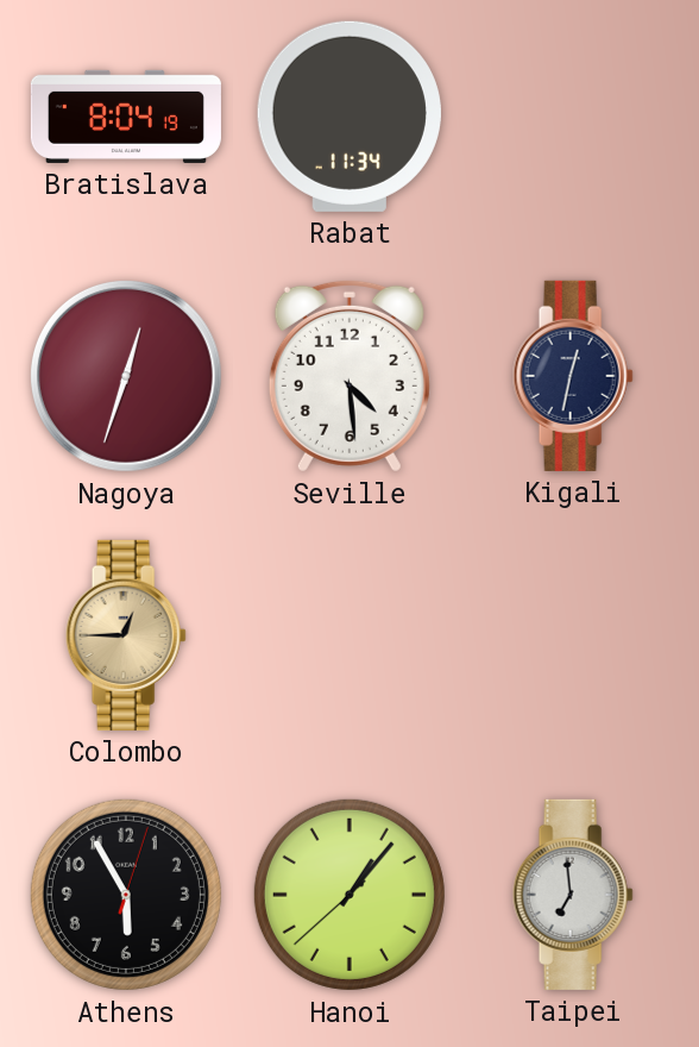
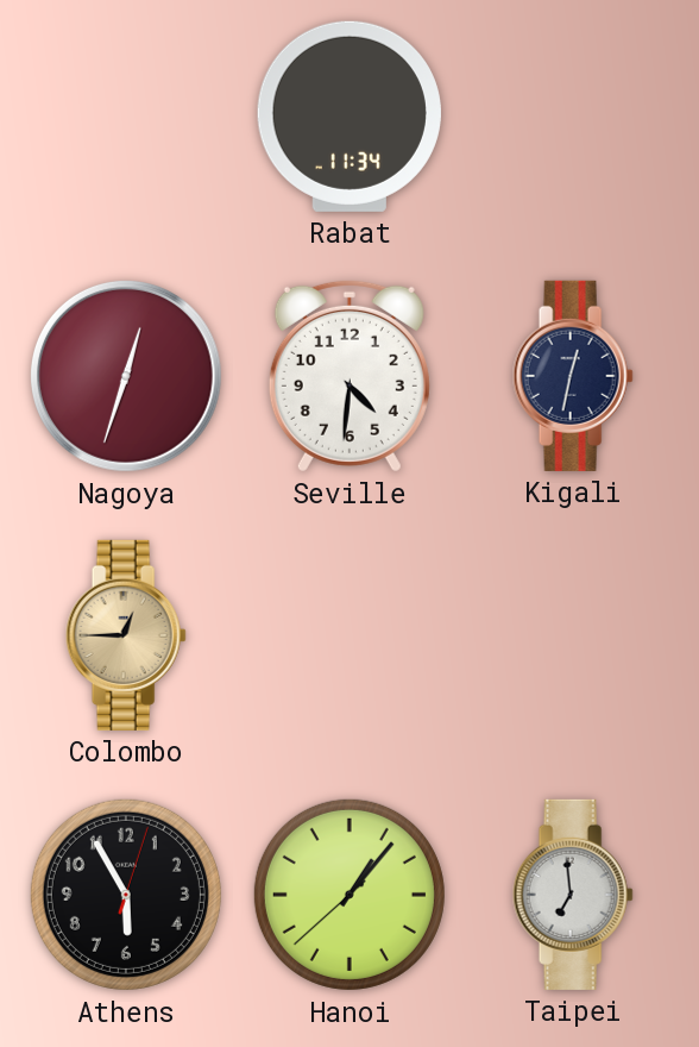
Bratislava: 8:04 -> none
Seville: 4:29 -> 4:31
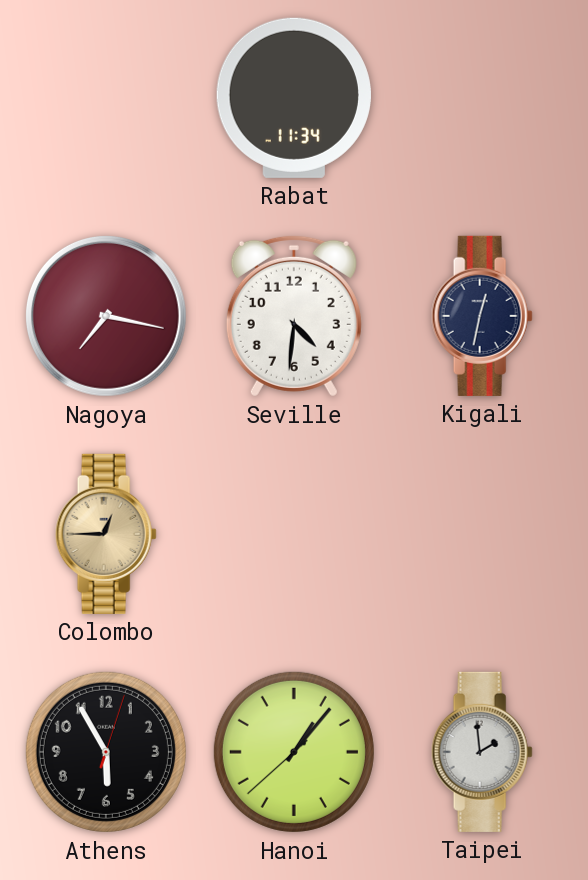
Nagoya: 12:33 -> 7:17
Taipei: 6:59 -> 1:59
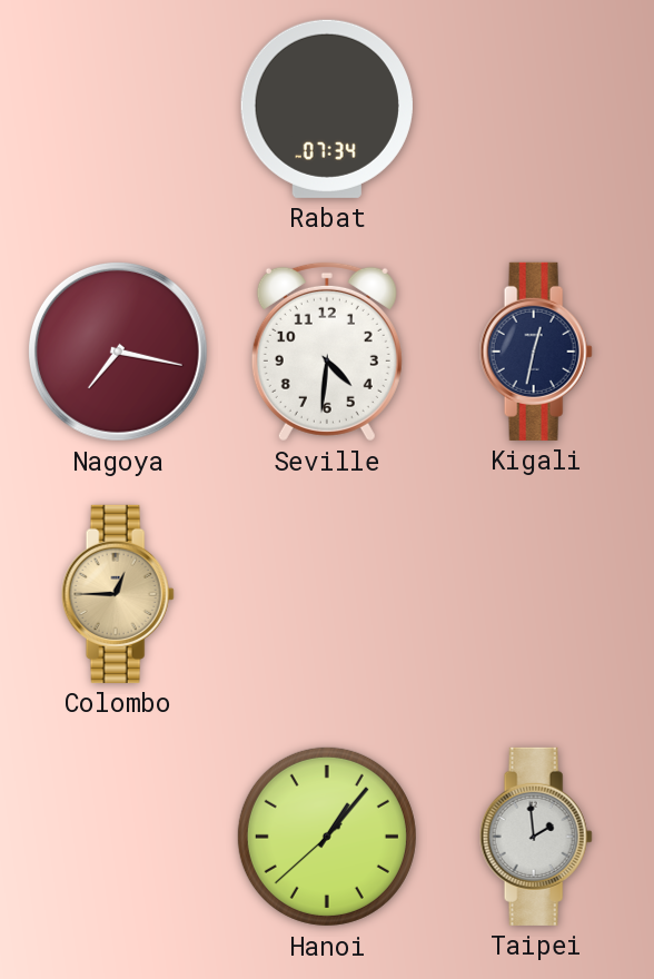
Rabat: 11:34 -> 07:34
Athens: 5:55 -> none
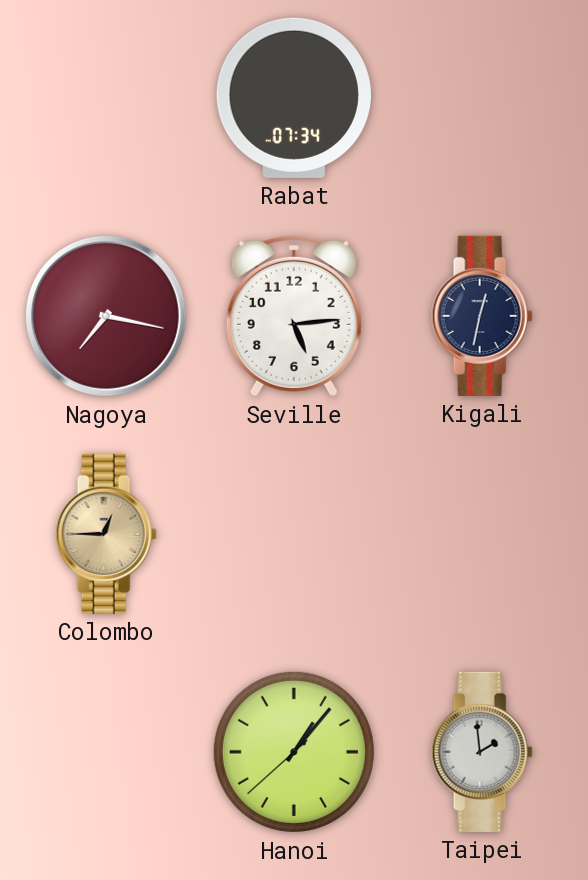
Seville: 4:31 -> 5:14
